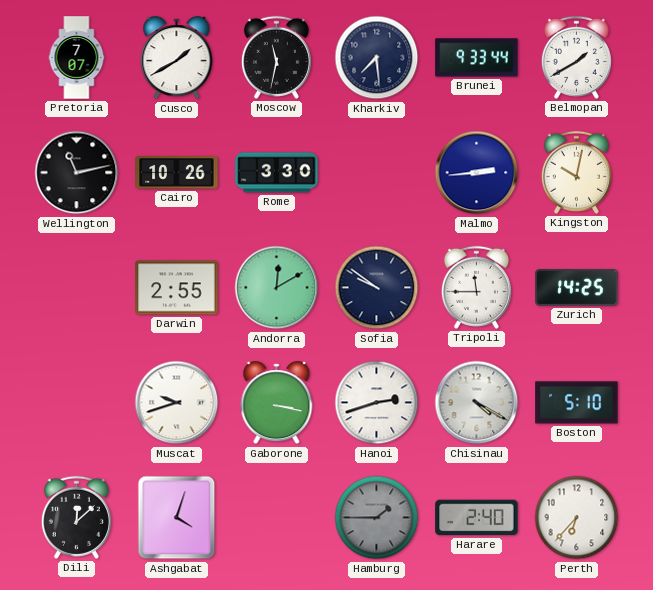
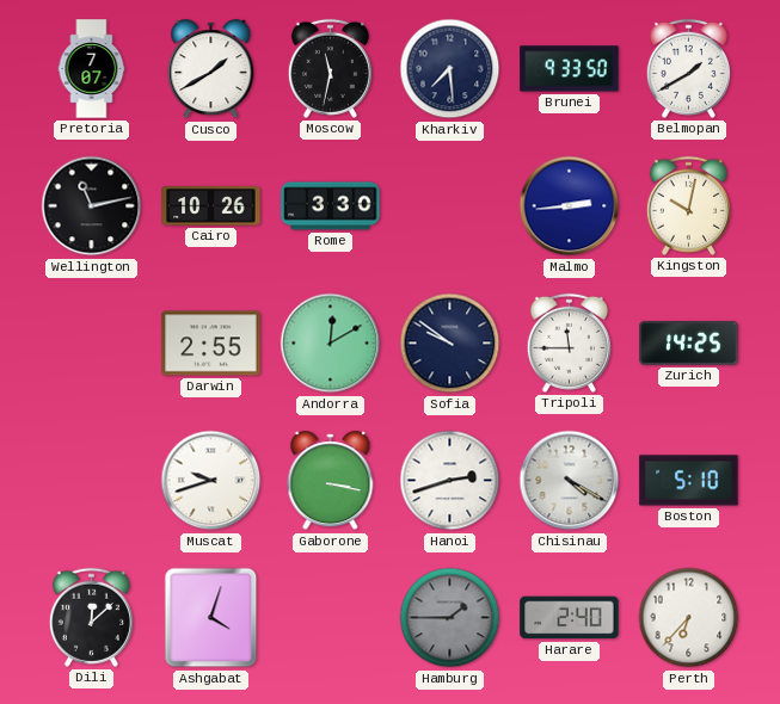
Brunei: 9:33:44 -> 9:33:50
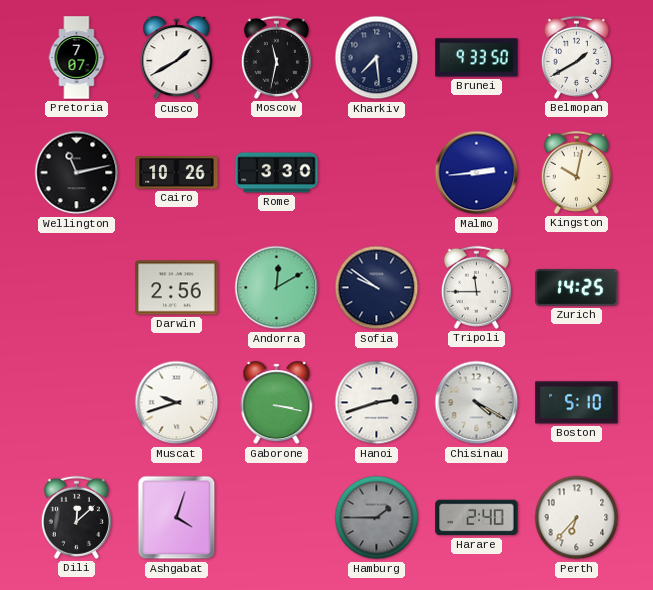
Darwin: 2:55 -> 2:56
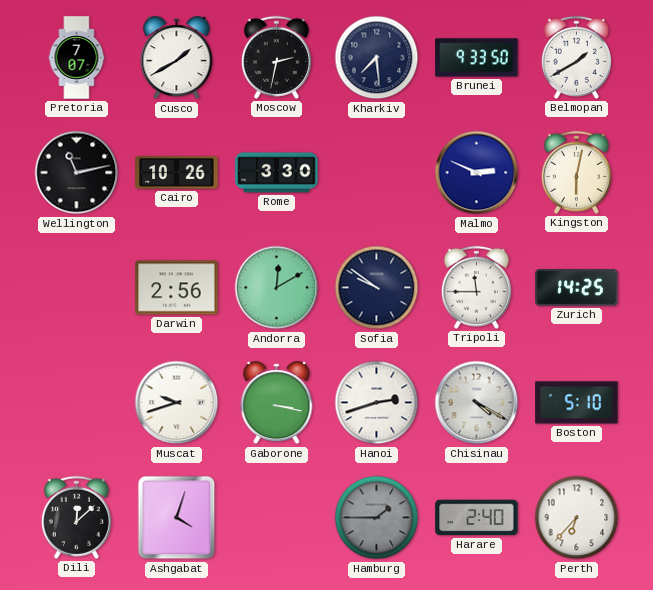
Moscow: 11:32 -> 2:32
Malmo: 2:44 -> 2:49
Kingston: 10:02 -> 6:02
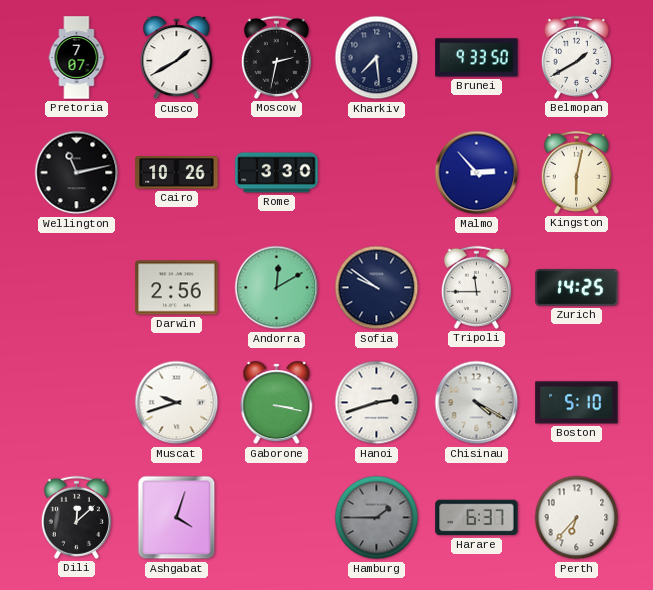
Malmo: 2:49 -> 2:53
Harare: 2:40 -> 6:37
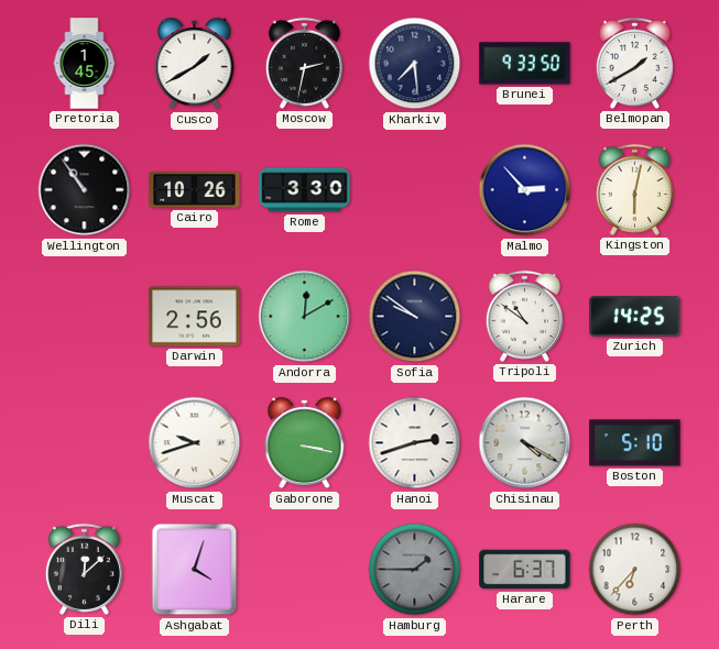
Pretoria: 7:07 -> 1:45
Wellington: 11:13 -> 10:54
Tripoli: 11:45 -> 10:51
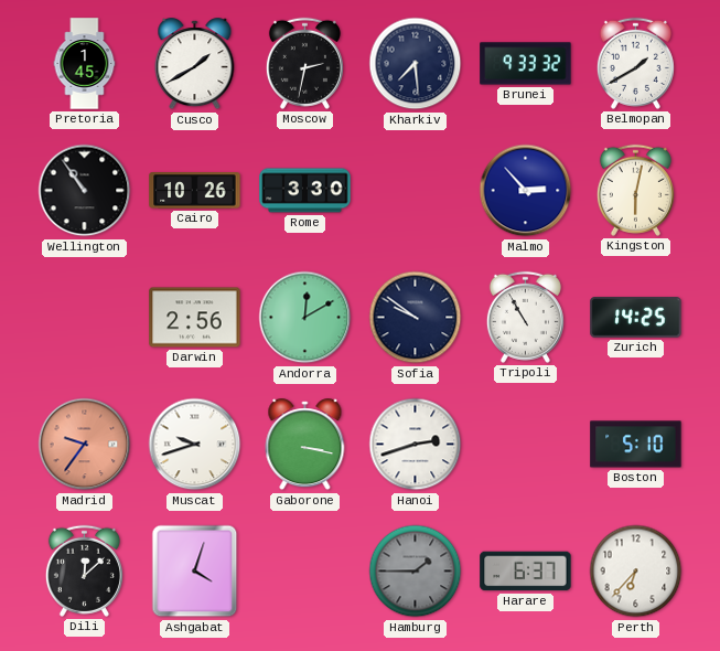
Brunei: 9:33:50 -> 9:33:32
Tripoli: 10:51 -> 10:55
Madrid: none -> 9:36
Chisinau: 4:20 -> none
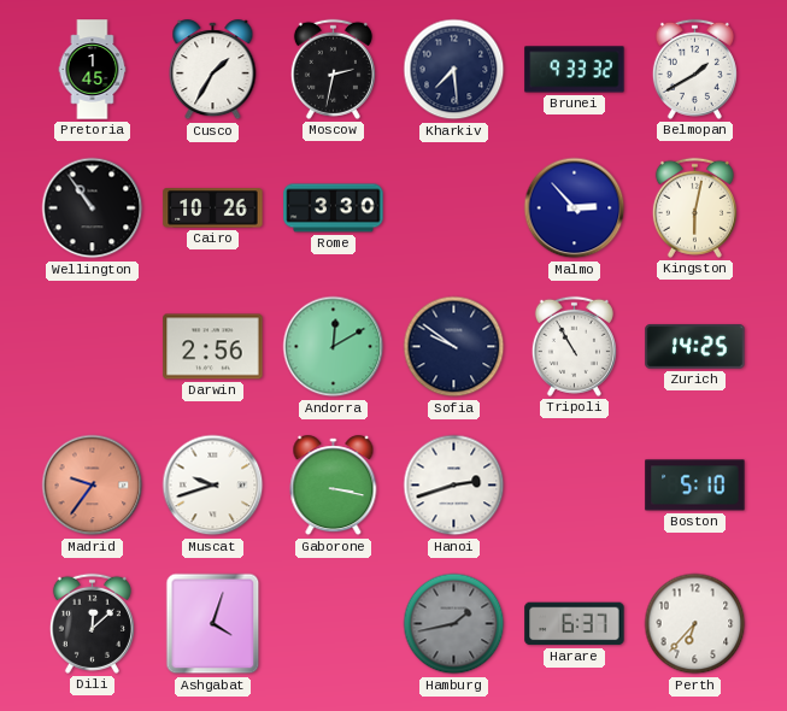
Cusco: 1:40 -> 1:35
Hamburg: 1:45 -> 1:43
